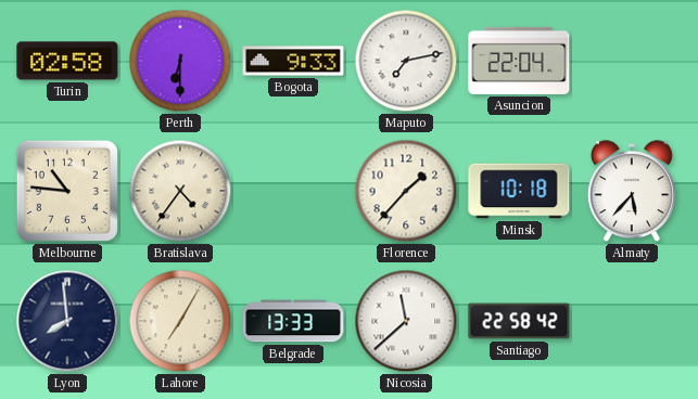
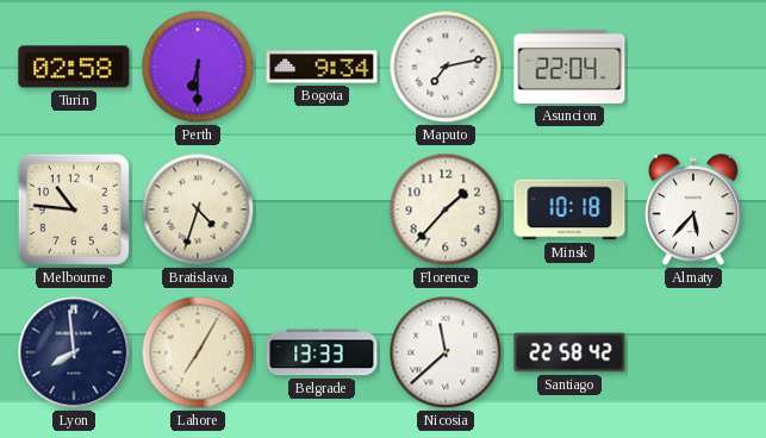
Bogota: 9:33 -> 9:34
Bratislava: 4:36 -> 4:33
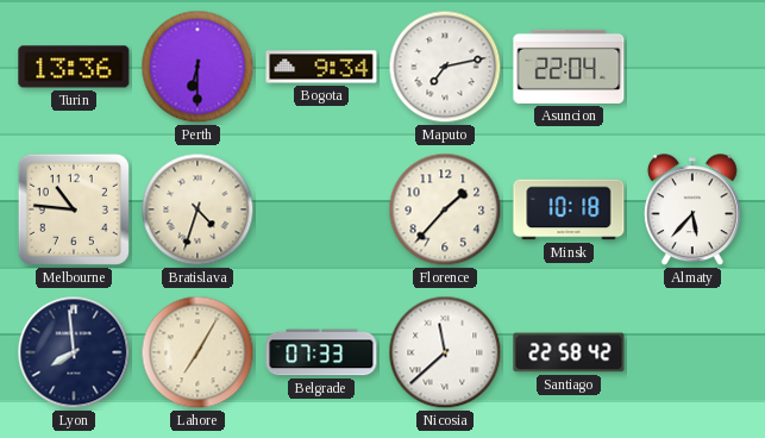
Turin: 02:58 -> 13:36
Belgrade: 13:33 -> 07:33
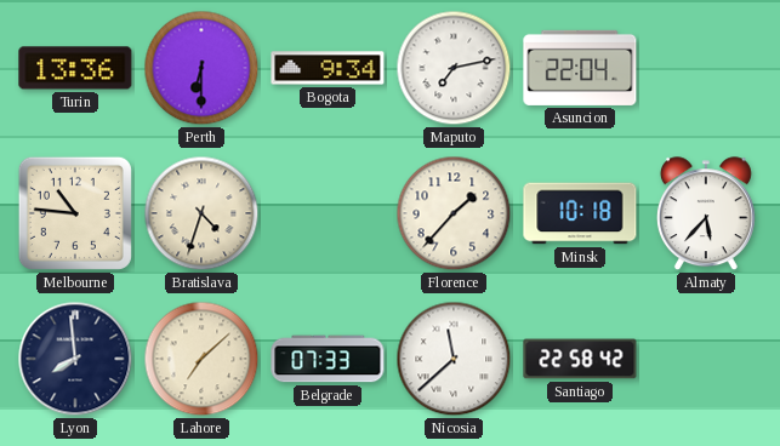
Lahore: 7:05 -> 7:08
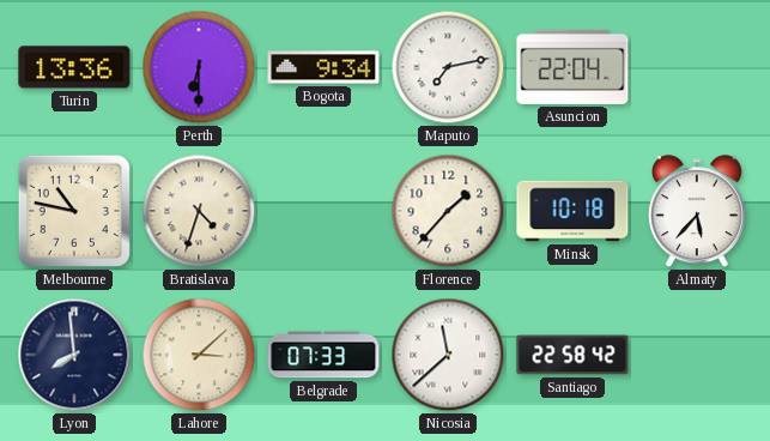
Melbourne: 10:46 -> 10:47
Lahore: 7:08 -> 3:08
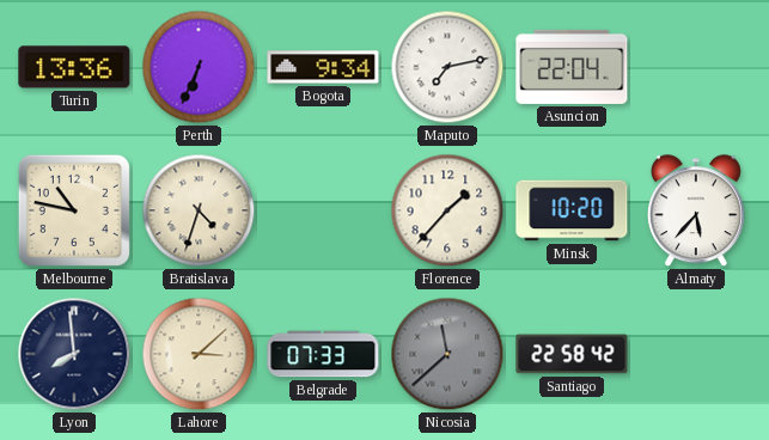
Perth: 6:30 -> 6:34
Minsk: 10:18 -> 10:20
Nicosia dial: white -> grey
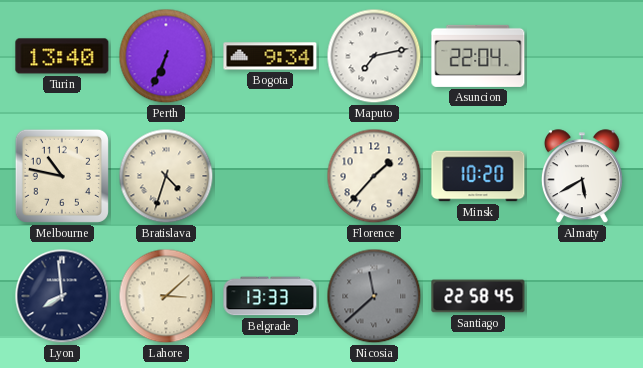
Turin: 13:36 -> 13:40
Almaty: 5:37 -> 5:40
Belgrade: 07:33 -> 13:33
Santiago: 22:58:42 -> 22:58:45
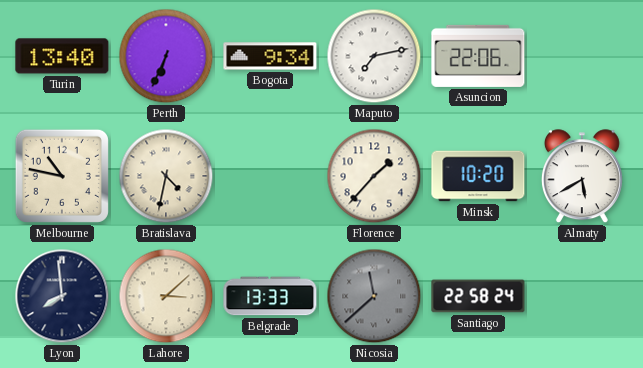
Asuncion: 22:04 -> 22:06
Bratislava: 4:33 -> 4:32
Santiago: 22:58:45 -> 22:58:24
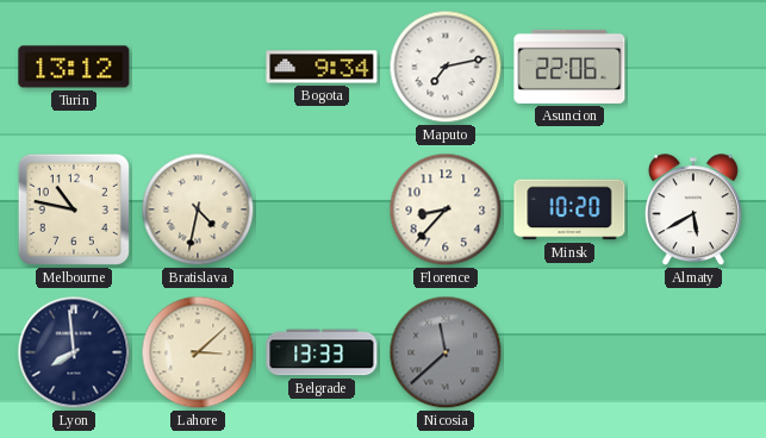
Turin: 13:40 -> 13:12
Perth: 6:34 -> none
Florence: 1:37 -> 8:37
Santiago: 22:58 -> none
